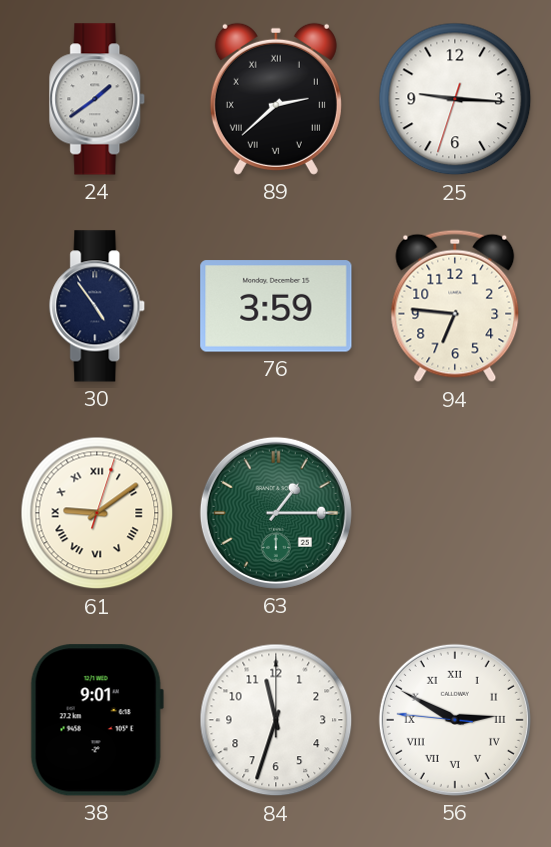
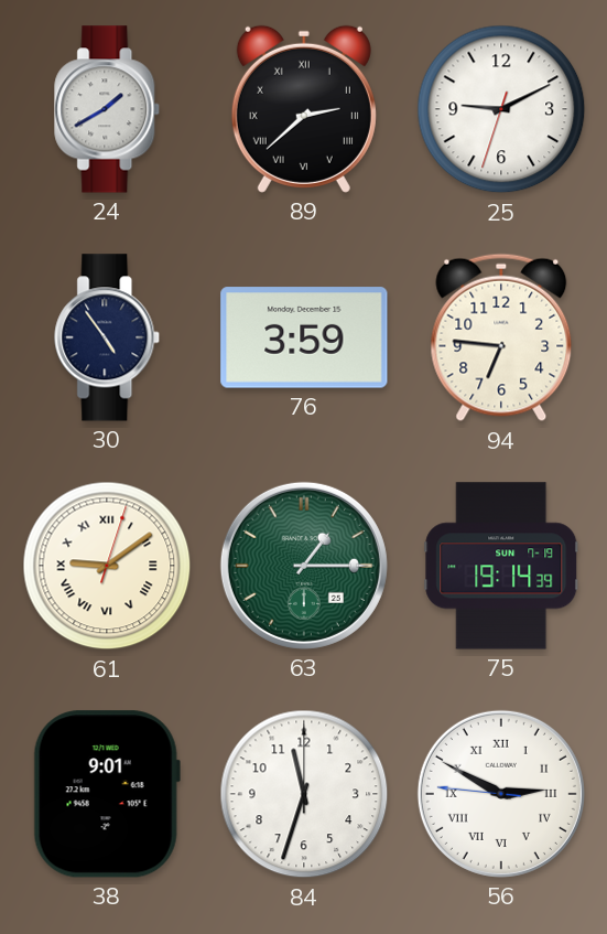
24: 1:39 -> 1:40
25: 9:15 -> 9:10
75: none -> 19:14
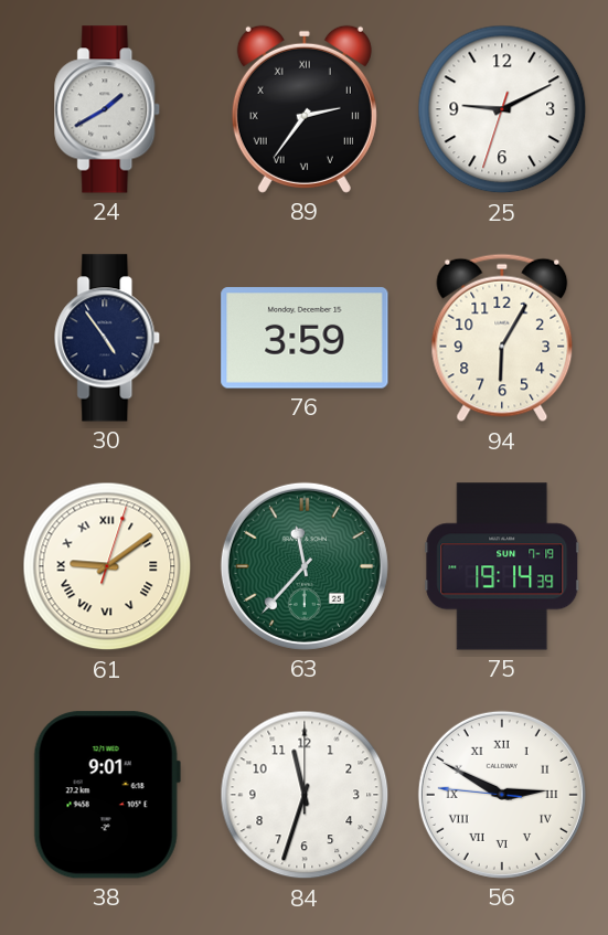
89: 2:38 -> 2:36
94: 6:46 -> 6:05
63: 1:15 -> 11:37
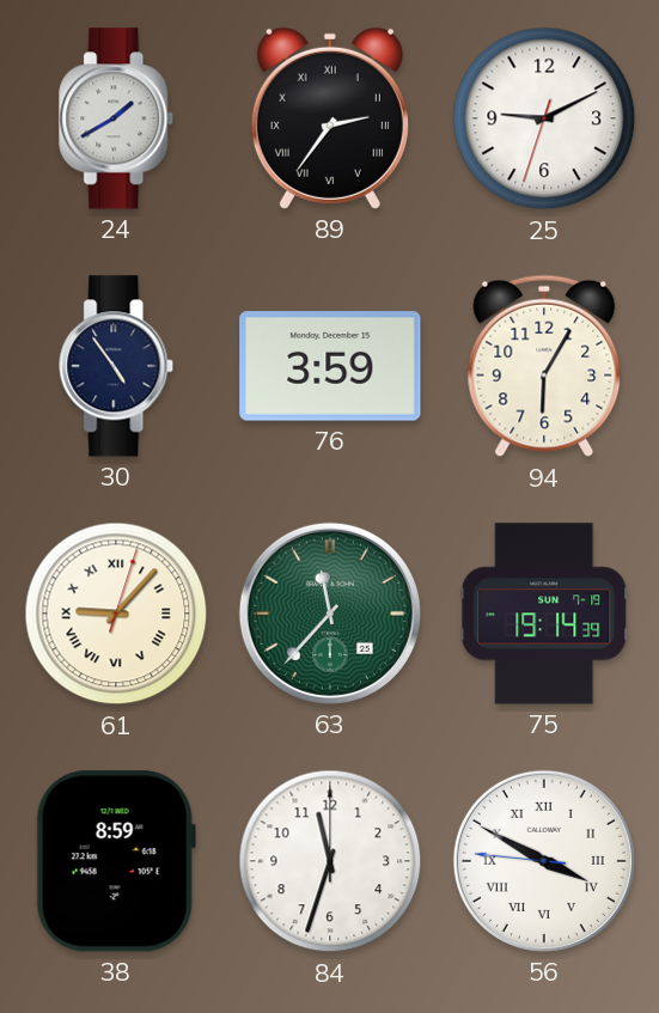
61: 9:09 -> 9:07
38: 9:01 -> 8:59
56: 2:49 -> 3:49
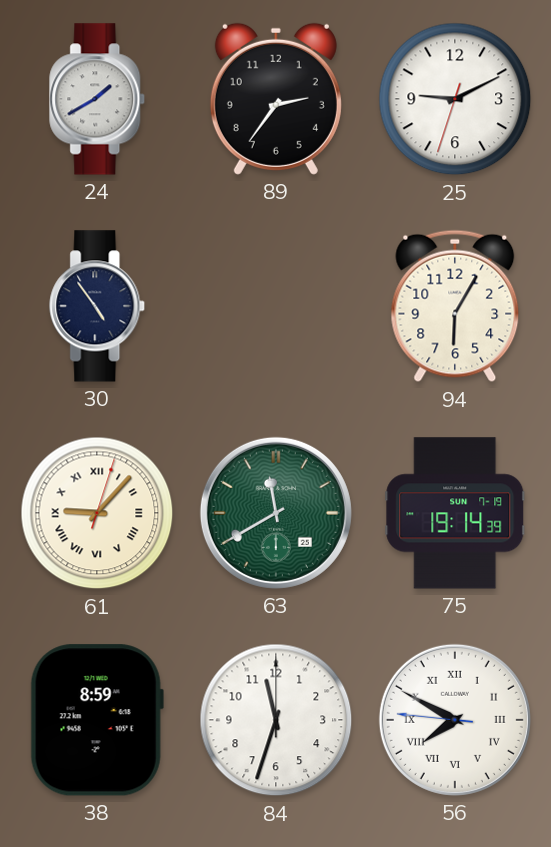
89 numerals: Roman -> Arabic
76: 3:59 -> none
63: 11:37 -> 11:40
56: 3:49 -> 7:49
